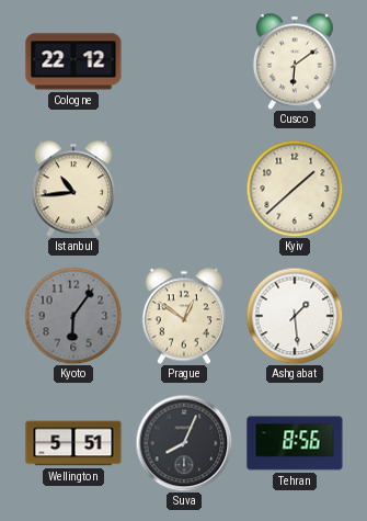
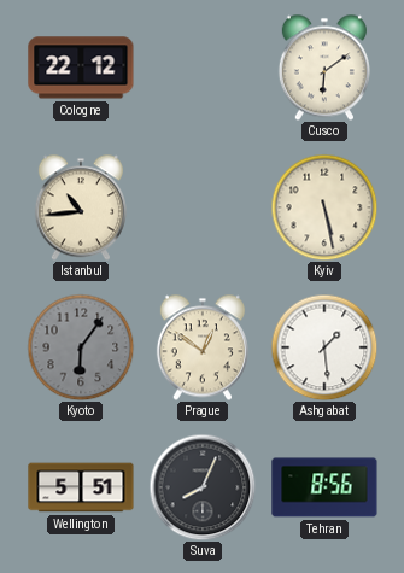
Kyiv: 1:38 -> 5:28
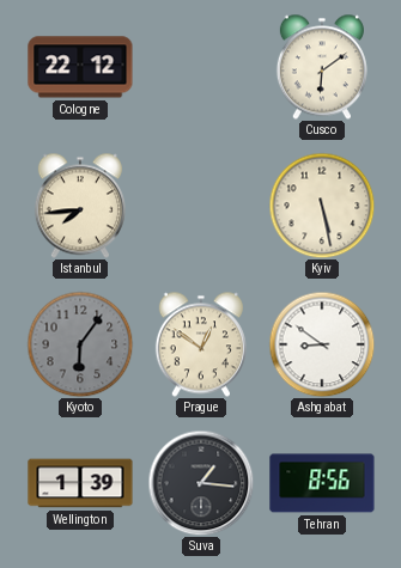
Istanbul: 10:44 -> 7:44
Ashgabat: 1:29 -> 8:51
Wellington: 5:51 -> 1:39
Suva: 8:04 -> 1:16
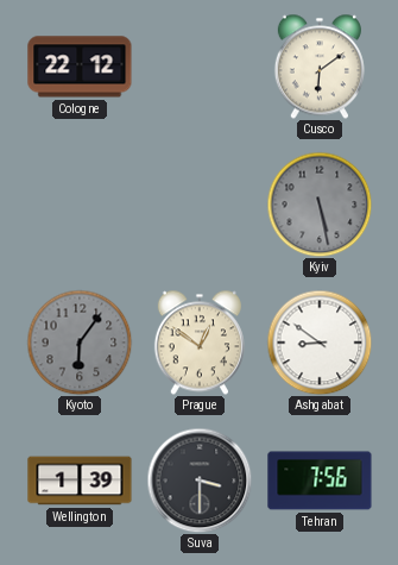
Istanbul: 7:44 -> none
Kyiv dial: cream -> grey
Suva: 1:16 -> 3:30
Tehran: 8:56 -> 7:56
